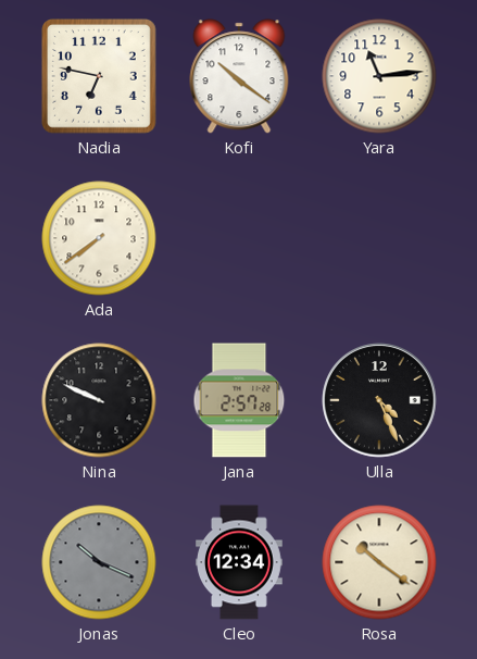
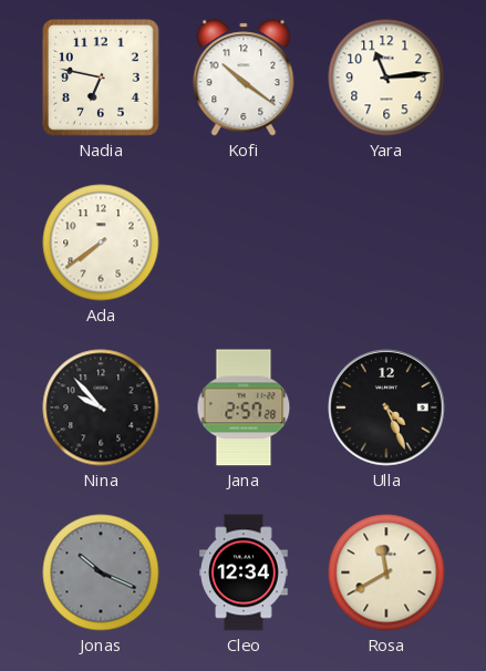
Nina: 9:49 -> 9:53
Rosa: 10:21 -> 11:40
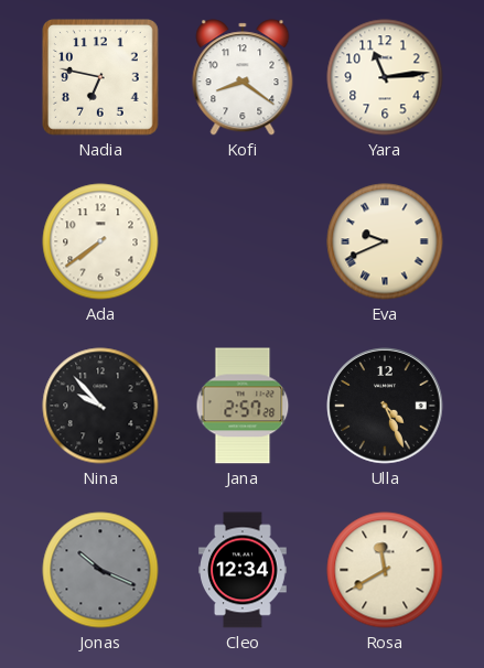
Kofi: 10:21 -> 8:21
Eva: none -> 9:41
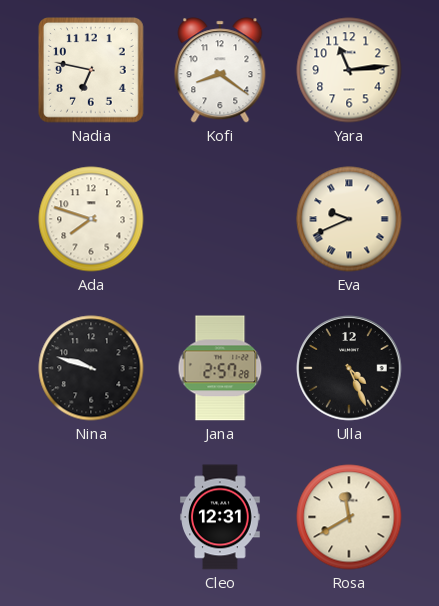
Ada: 7:39 -> 7:48
Nina: 9:53 -> 9:48
Jonas: 10:19 -> none
Cleo: 12:34 -> 12:31
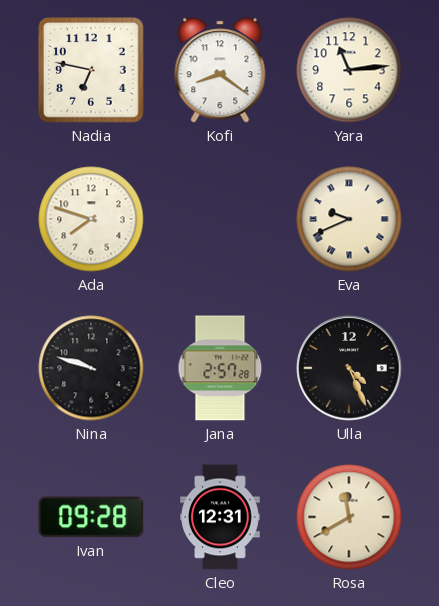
Ivan: none -> 09:28
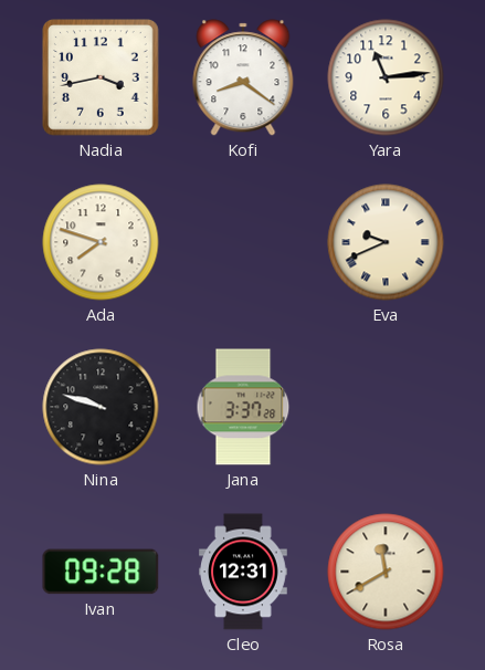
Nadia: 6:47 -> 3:43
Jana: 2:57 -> 3:37
Ulla: 4:26 -> none
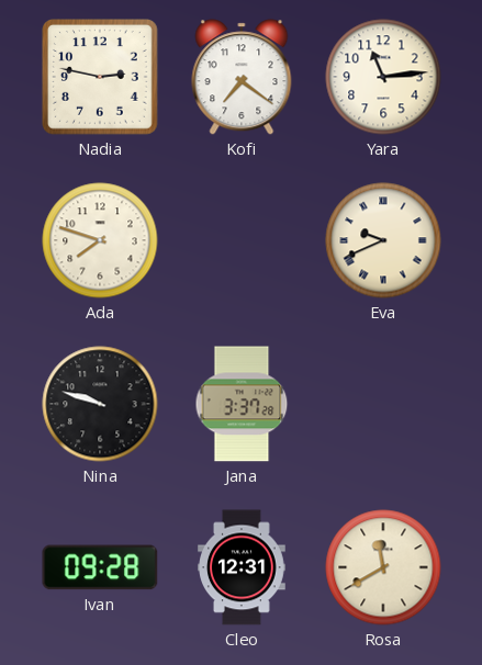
Nadia: 3:43 -> 2:47
Kofi: 8:21 -> 7:21
